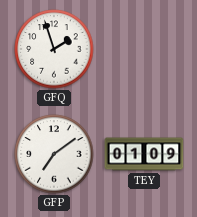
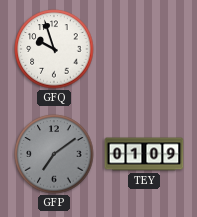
GFQ: 1:57 -> 9:57
GFP dial: white -> grey
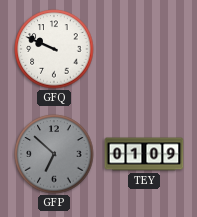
GFQ: 9:57 -> 9:49
GFP: 7:09 -> 6:52
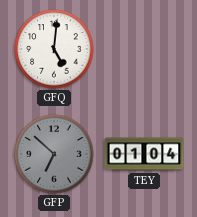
GFQ: 9:49 -> 5:01
TEY: 01:09 -> 01:04
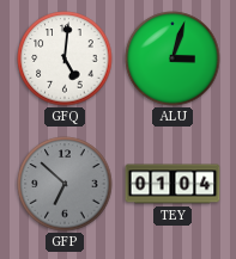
ALU: none -> 3:03
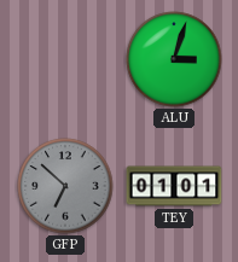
GFQ: 5:01 -> none
TEY: 01:04 -> 01:01
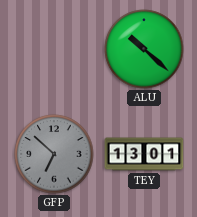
ALU: 3:03 -> 10:22
TEY: 01:01 -> 13:01
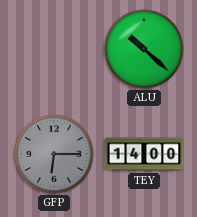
GFP: 6:52 -> 6:15
TEY: 13:01 -> 14:00
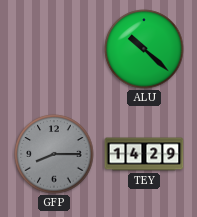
GFP: 6:15 -> 8:15
TEY: 14:00 -> 14:29
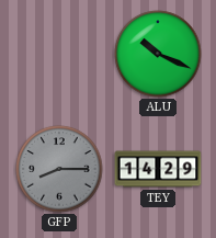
ALU: 10:22 -> 10:19
